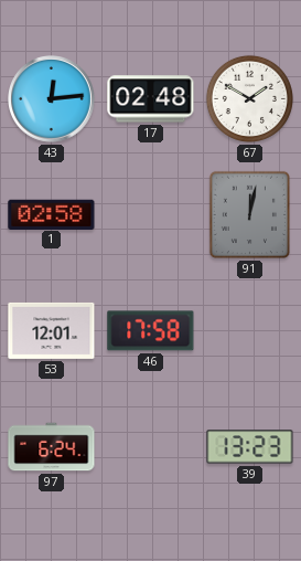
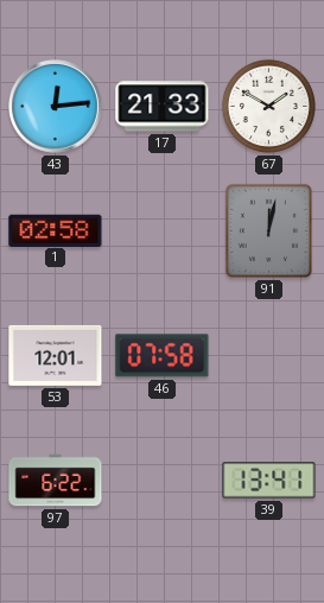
17: 02:48 -> 21:33
46: 17:58 -> 07:58
97: 6:24 -> 6:22
39: 13:23 -> 13:41
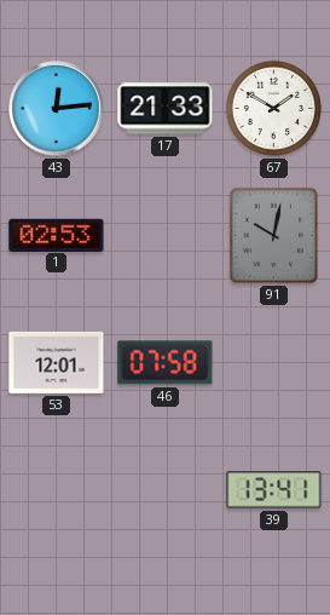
1: 02:58 -> 02:53
91: 12:02 -> 10:02
97: 6:22 -> none
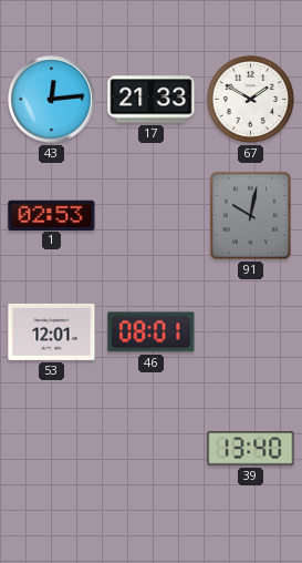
46: 07:58 -> 08:01
39: 13:41 -> 13:40
